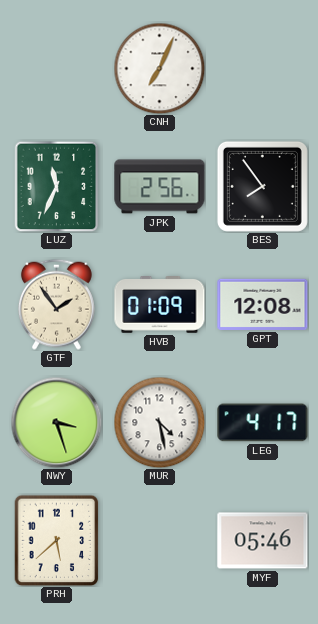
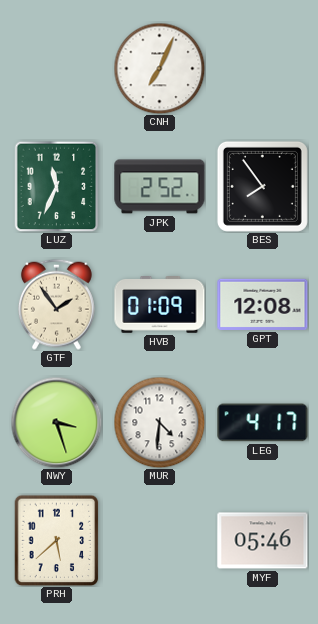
JPK: 2:56 -> 2:52
MUR: 4:28 -> 4:31
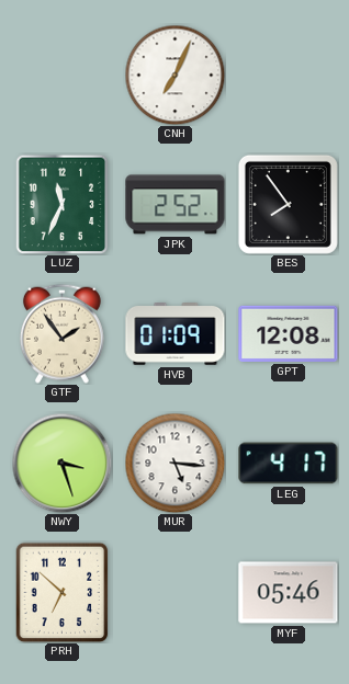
MUR: 4:31 -> 5:16
PRH: 5:38 -> 6:52
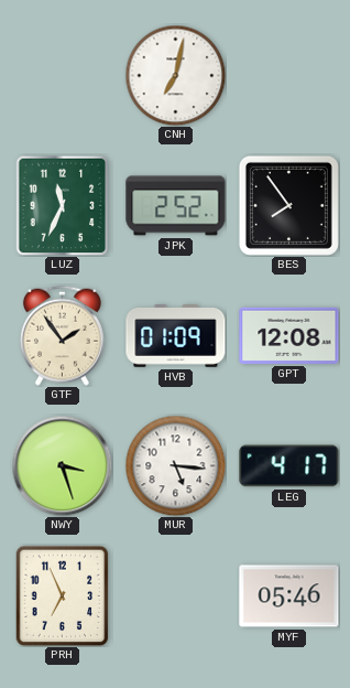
CNH: 7:04 -> 7:02
PRH: 6:52 -> 6:56
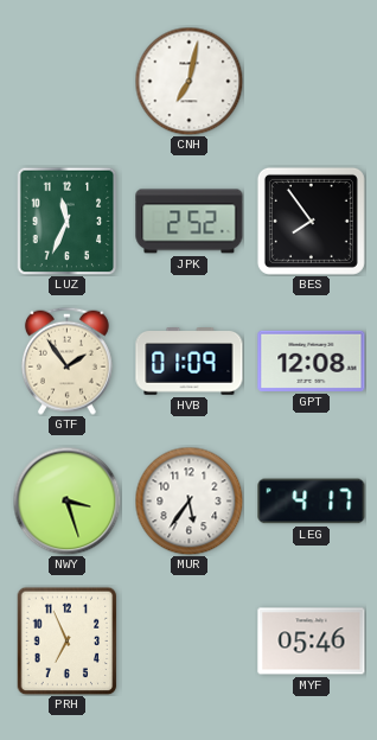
MUR: 5:16 -> 5:36
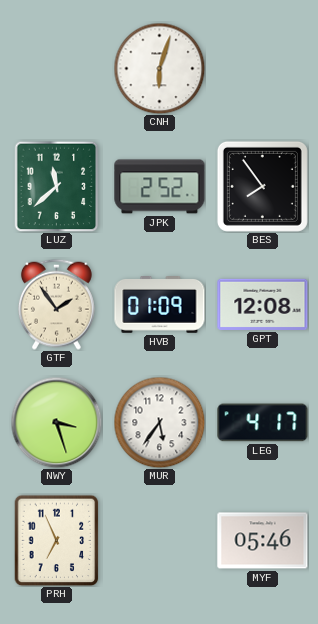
CNH: 7:02 -> 6:03
LUZ: 11:34 -> 11:38
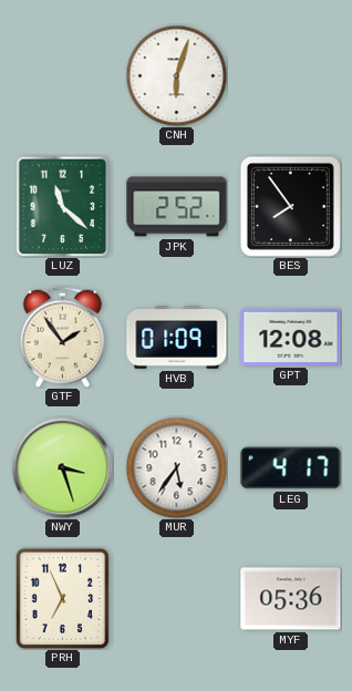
LUZ: 11:38 -> 11:22
MYF: 05:46 -> 05:36
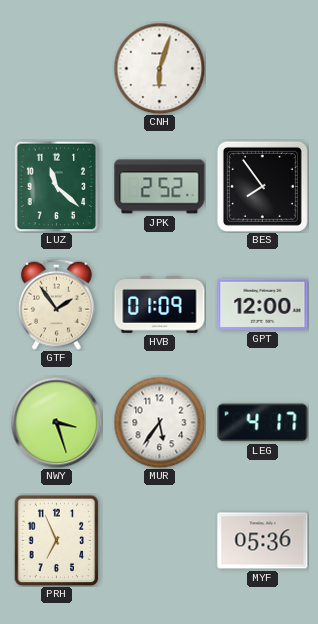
GPT: 12:08 -> 12:00
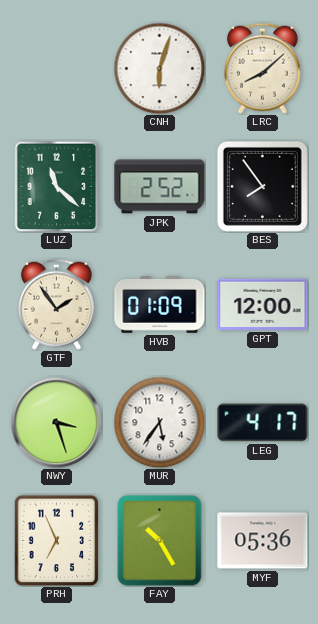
LRC: none -> 8:08
FAY: none -> 10:25
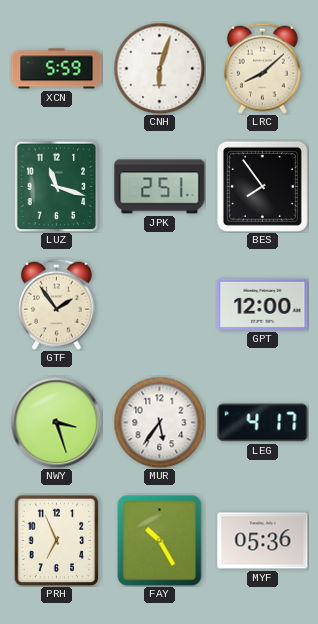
XCN: none -> 5:59
LUZ: 11:22 -> 11:18
JPK: 2:52 -> 2:51
HVB: 01:09 -> none
